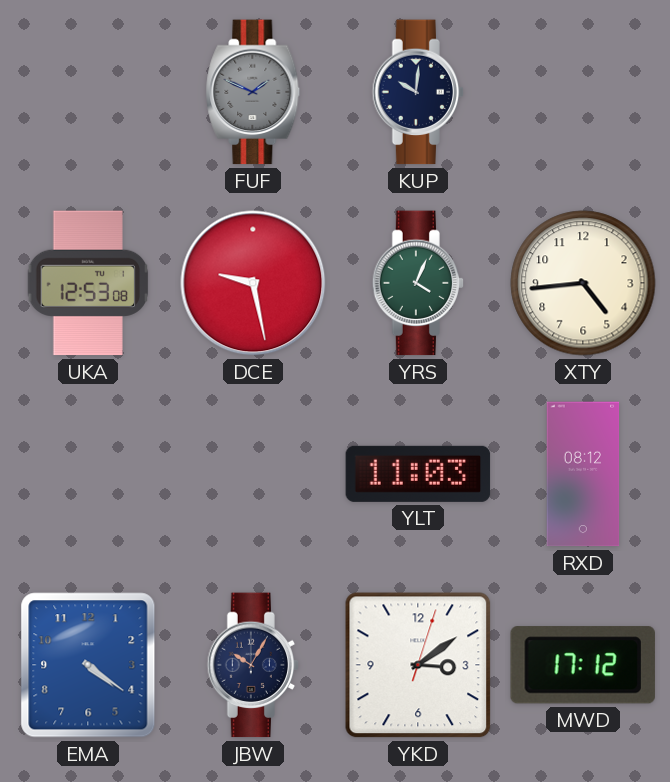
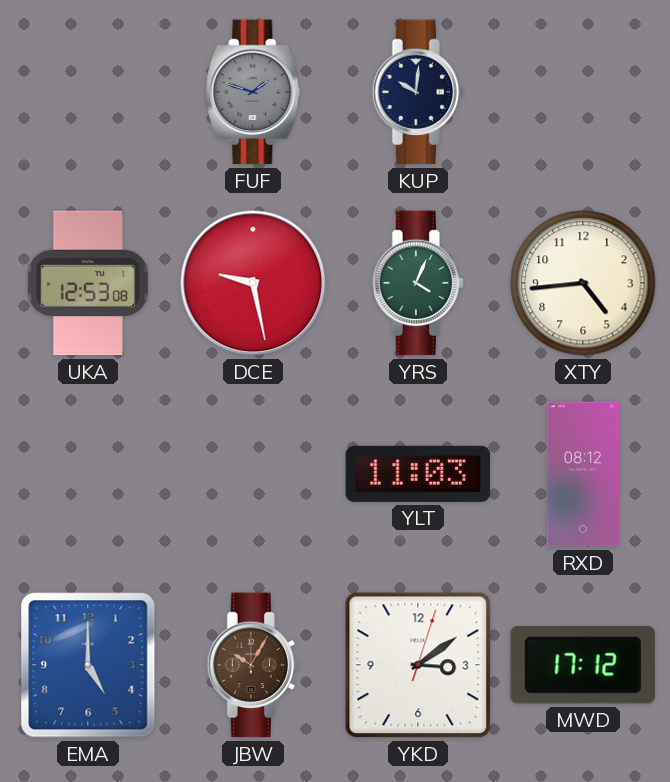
FUF: 1:49 -> 1:48
EMA: 4:21 -> 5:00
JBW dial: navy -> brown
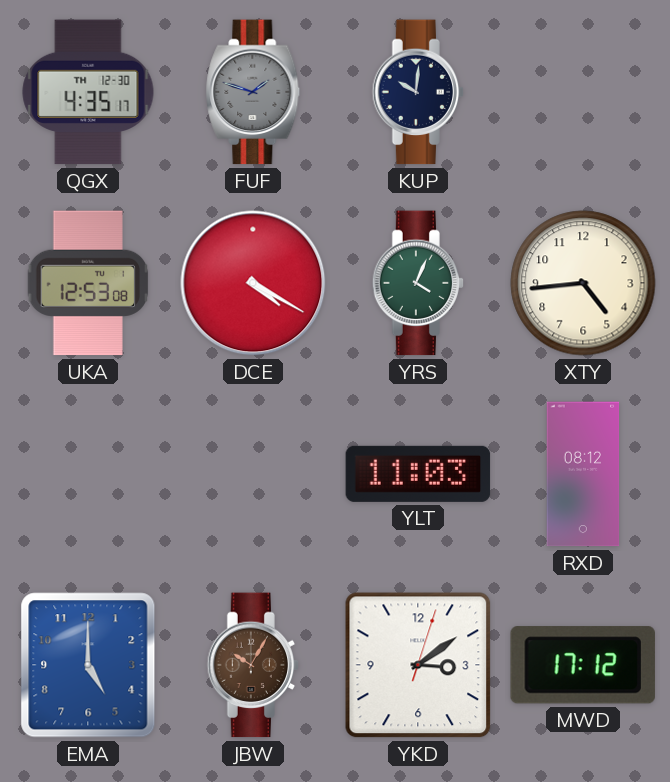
QGX: none -> 4:35
DCE: 9:28 -> 4:20
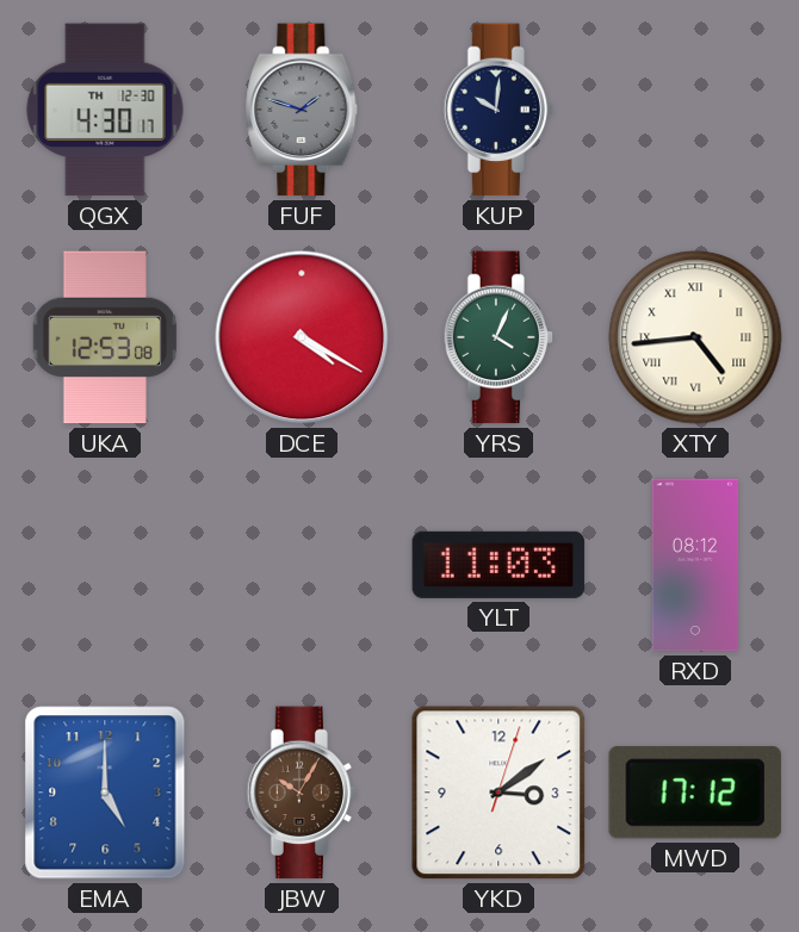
QGX: 4:35 -> 4:30
XTY numerals: Arabic -> Roman
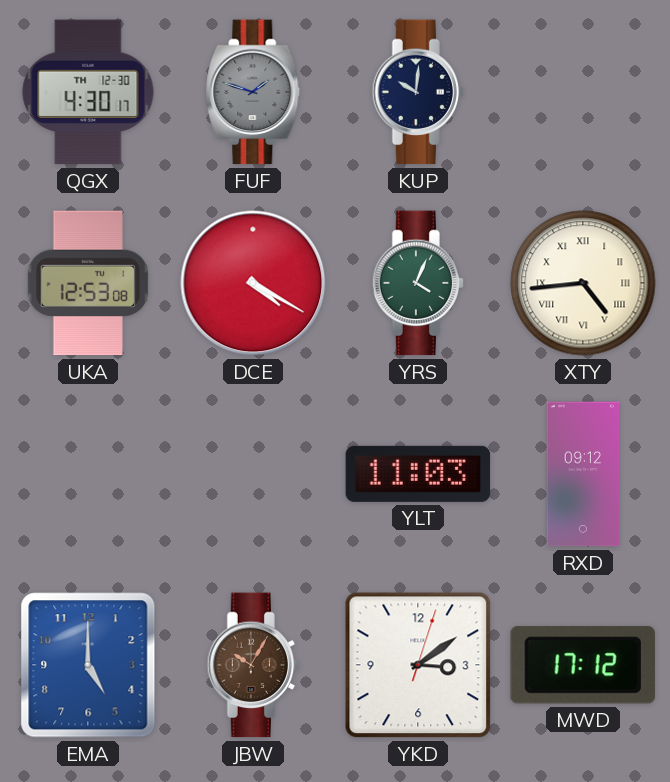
RXD: 08:12 -> 09:12
